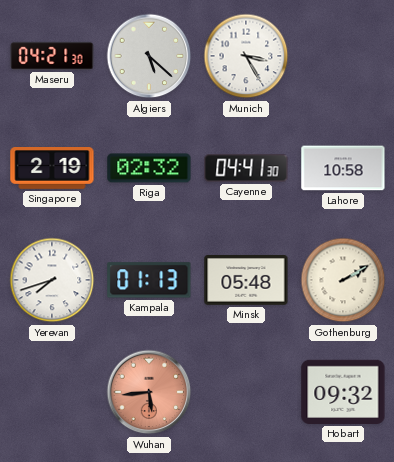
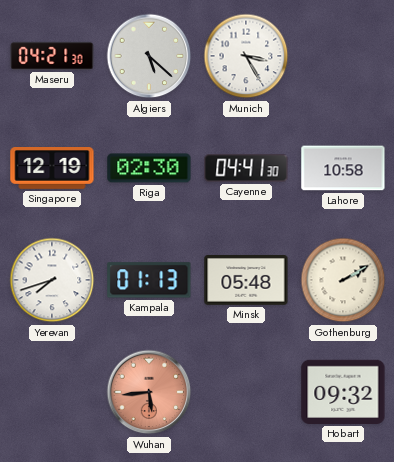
Singapore: 2:19 -> 12:19
Riga: 02:32 -> 02:30
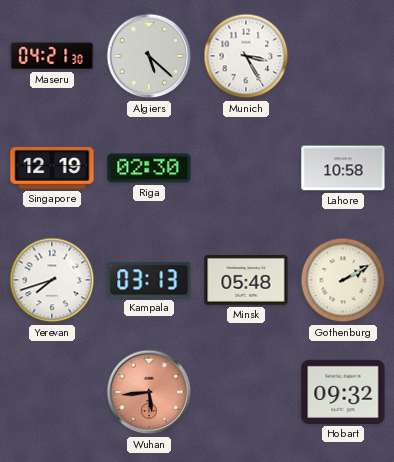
Cayenne: 04:41 -> none
Kampala: 01:13 -> 03:13
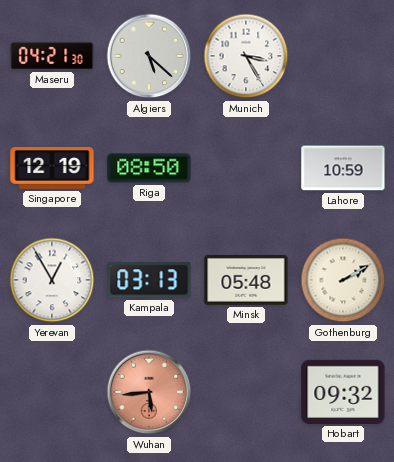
Riga: 02:30 -> 08:50
Lahore: 10:58 -> 10:59
Yerevan: 7:42 -> 12:55
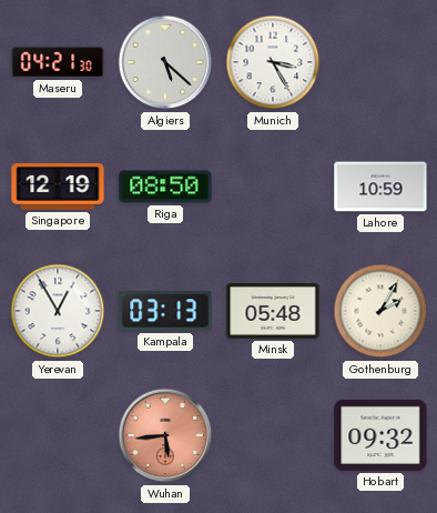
Gothenburg: 2:10 -> 2:05
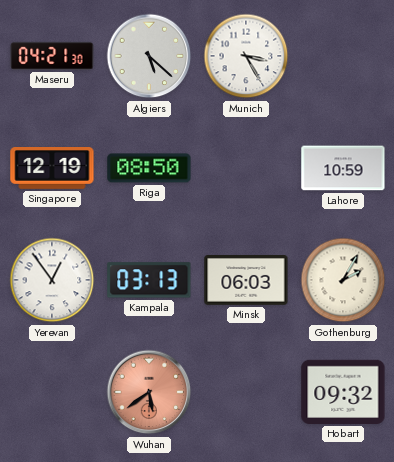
Yerevan: 12:55 -> 12:54
Minsk: 05:48 -> 06:03
Wuhan: 5:44 -> 5:39
